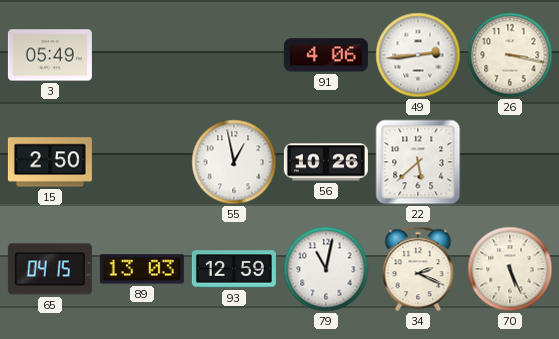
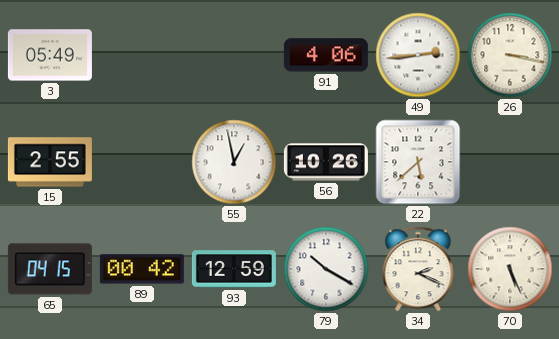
15: 2:50 -> 2:55
89: 13:03 -> 00:42
79: 11:02 -> 10:20
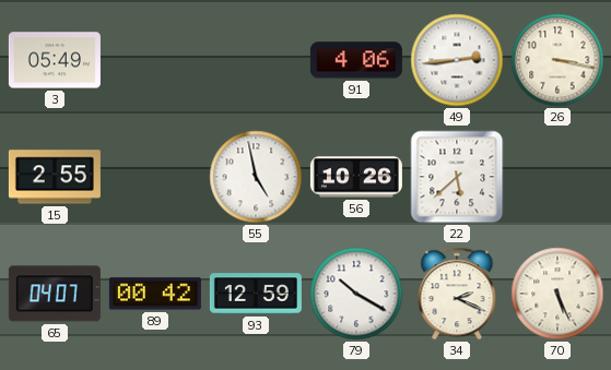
55: 12:58 -> 4:58
65: 04:15 -> 04:07
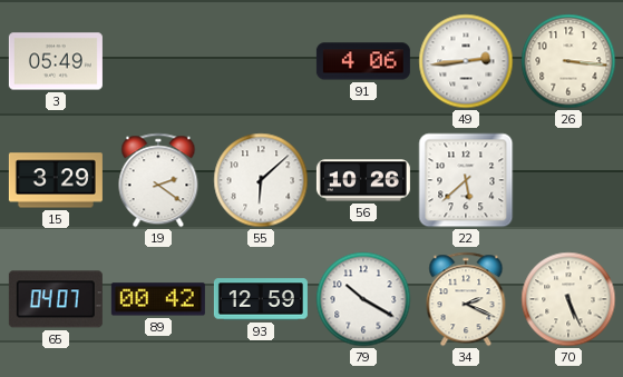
26: 3:17 -> 3:16
15: 2:55 -> 3:29
19: none -> 2:21
55: 4:58 -> 6:08
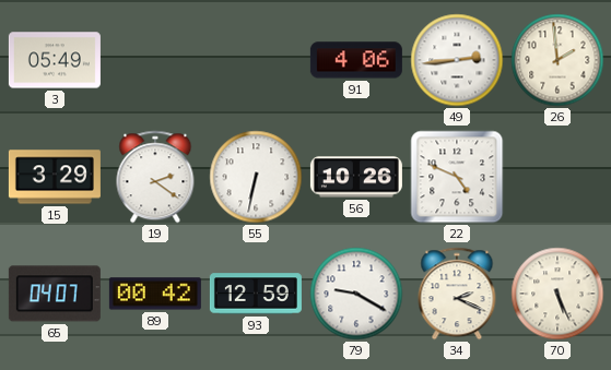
26: 3:16 -> 1:59
55: 6:08 -> 6:32
22: 5:38 -> 4:49
79: 10:20 -> 9:20
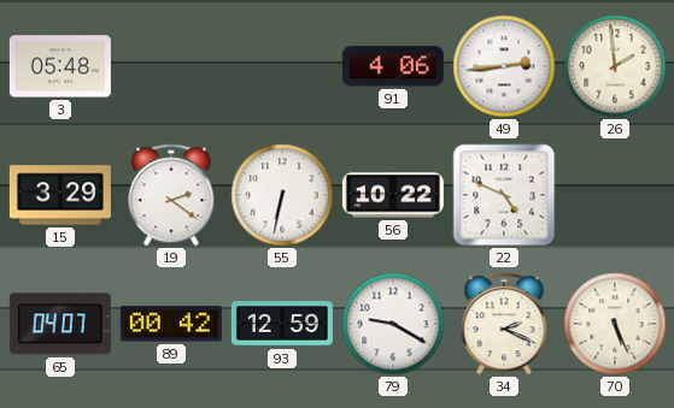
3: 05:49 -> 05:48
56: 10:26 -> 10:22
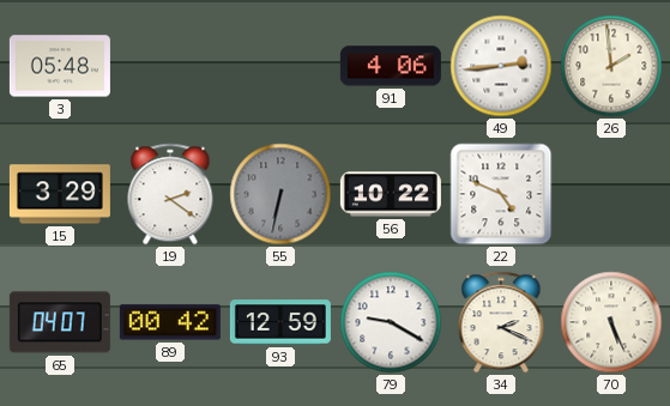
55 dial: white -> grey
